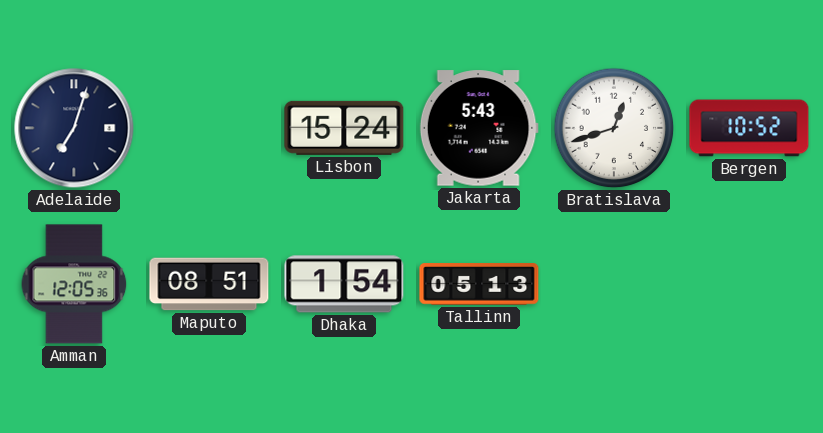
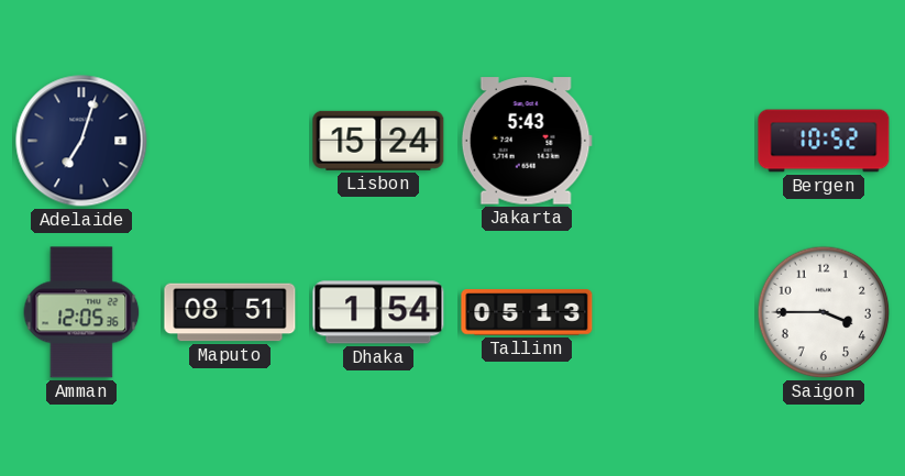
Bratislava: 12:42 -> none
Saigon: none -> 3:45
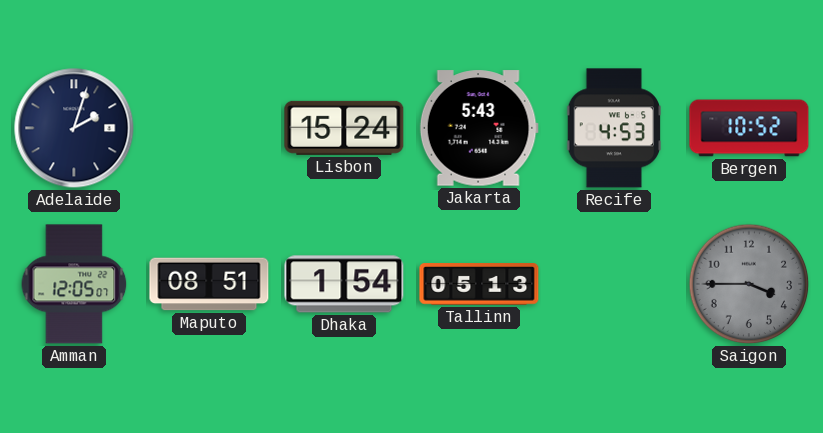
Adelaide: 7:03 -> 2:03
Recife: none -> 4:53
Amman: 12:05:36 -> 12:05:07
Saigon dial: white -> grey
